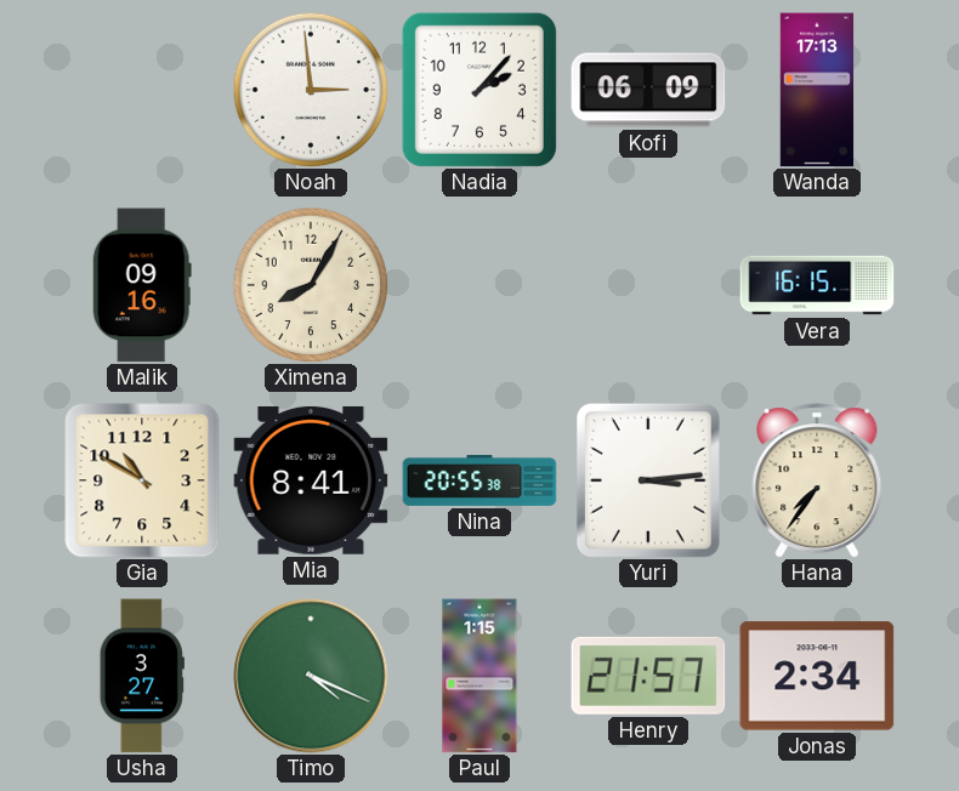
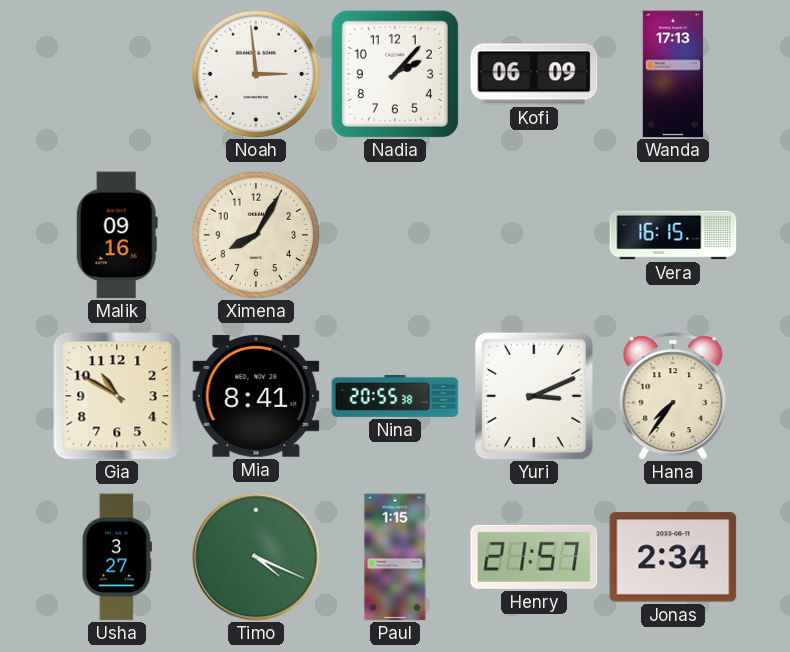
Yuri: 3:14 -> 3:11
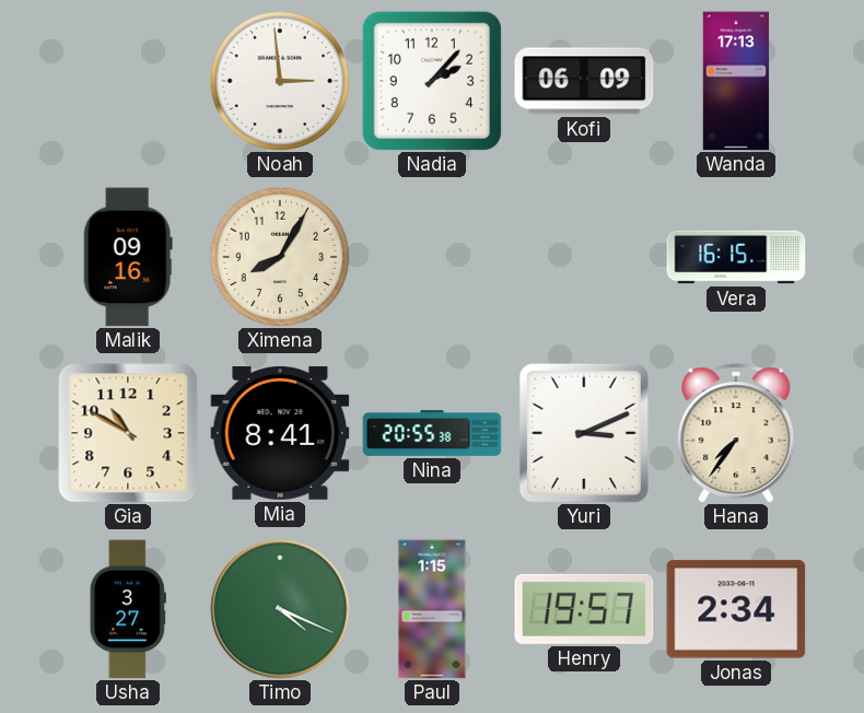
Henry: 21:57 -> 19:57
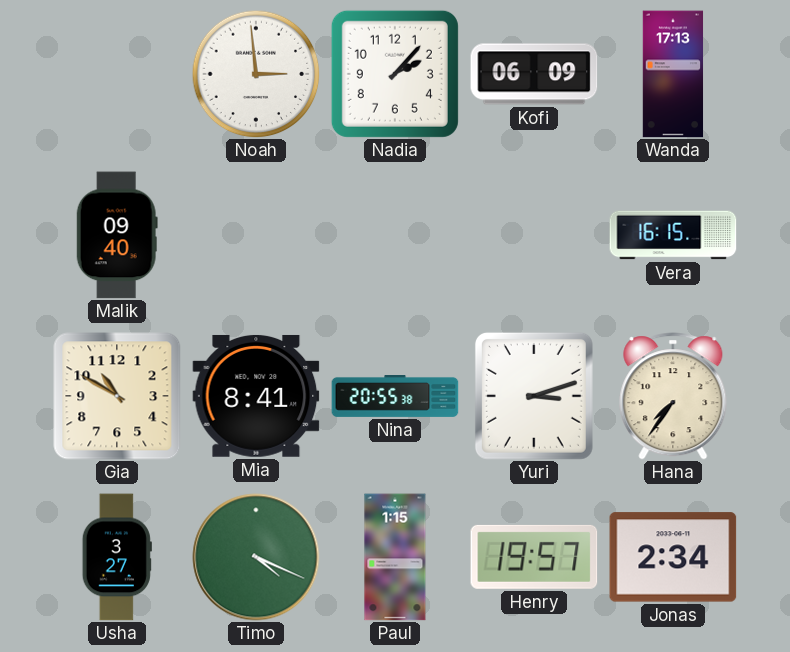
Malik: 09:16 -> 09:40
Ximena: 8:05 -> none
Yuri: 3:11 -> 3:12
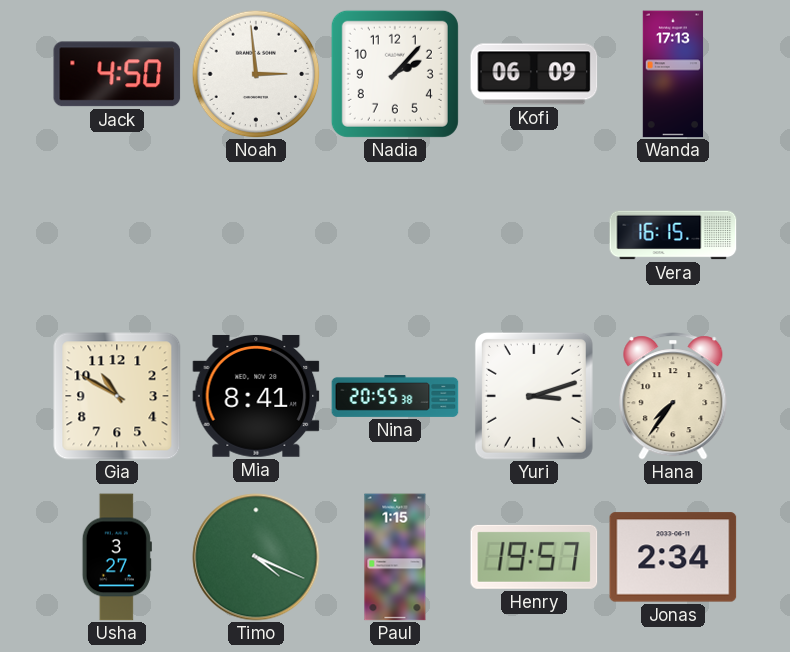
Jack: none -> 4:50
Malik: 09:40 -> none
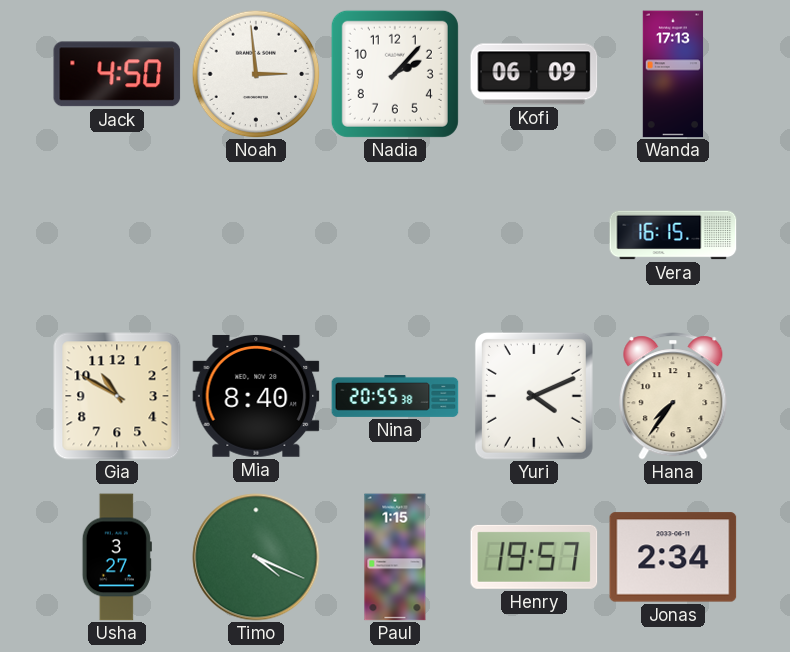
Mia: 8:41 -> 8:40
Yuri: 3:12 -> 4:11
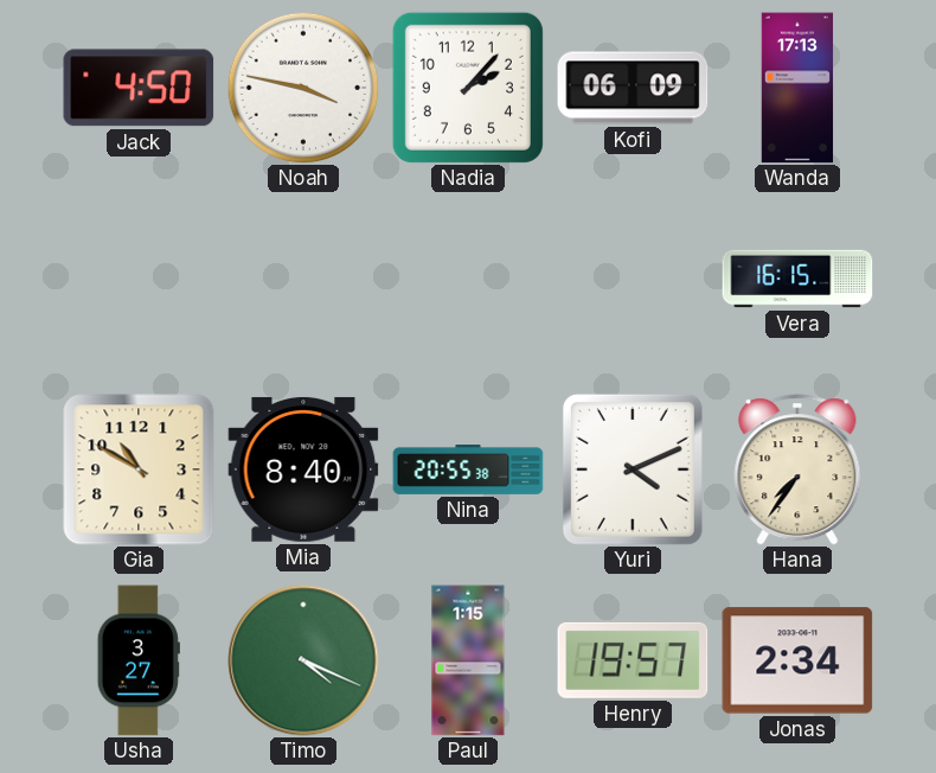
Noah: 2:59 -> 3:47
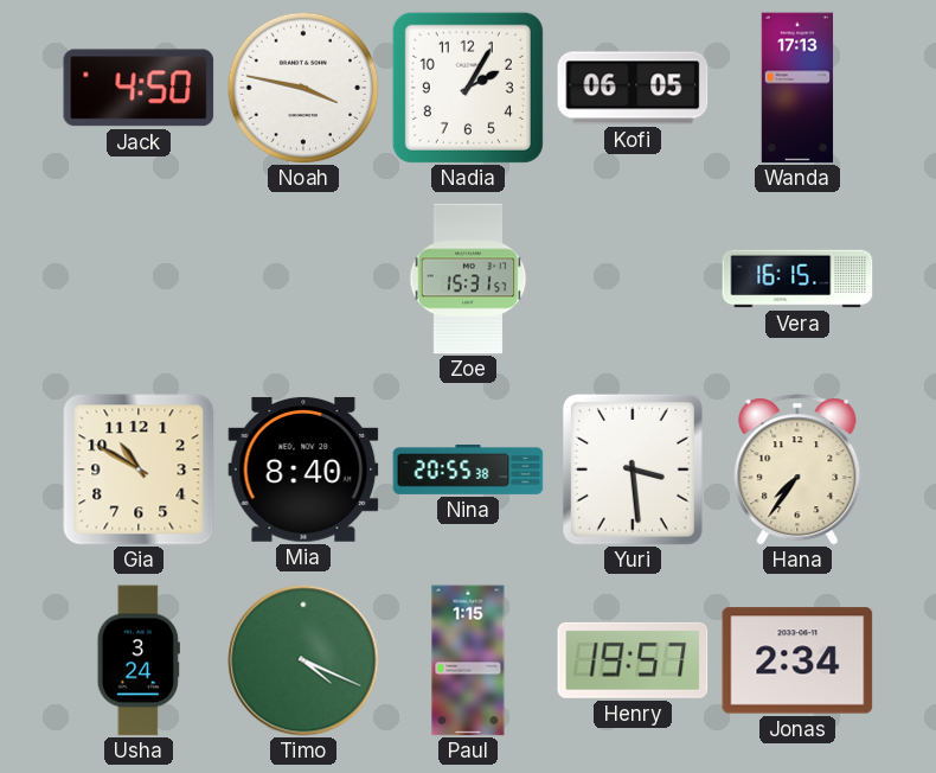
Nadia: 2:07 -> 2:05
Kofi: 06:09 -> 06:05
Zoe: none -> 15:31
Yuri: 4:11 -> 3:29
Usha: 3:27 -> 3:24
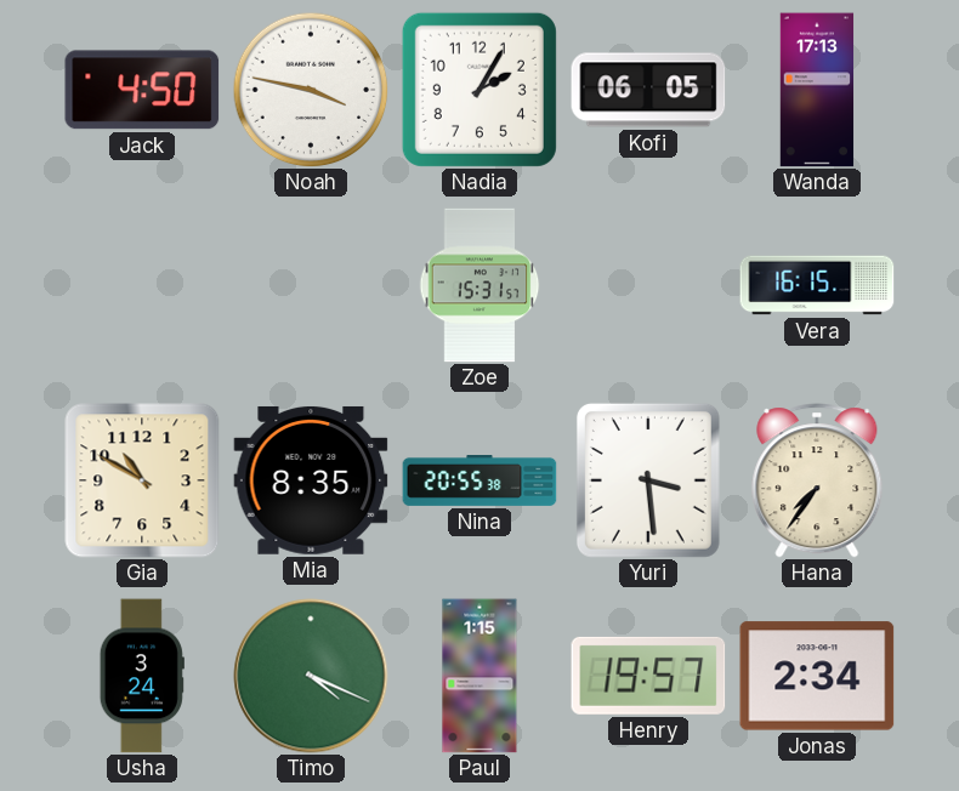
Mia: 8:40 -> 8:35
